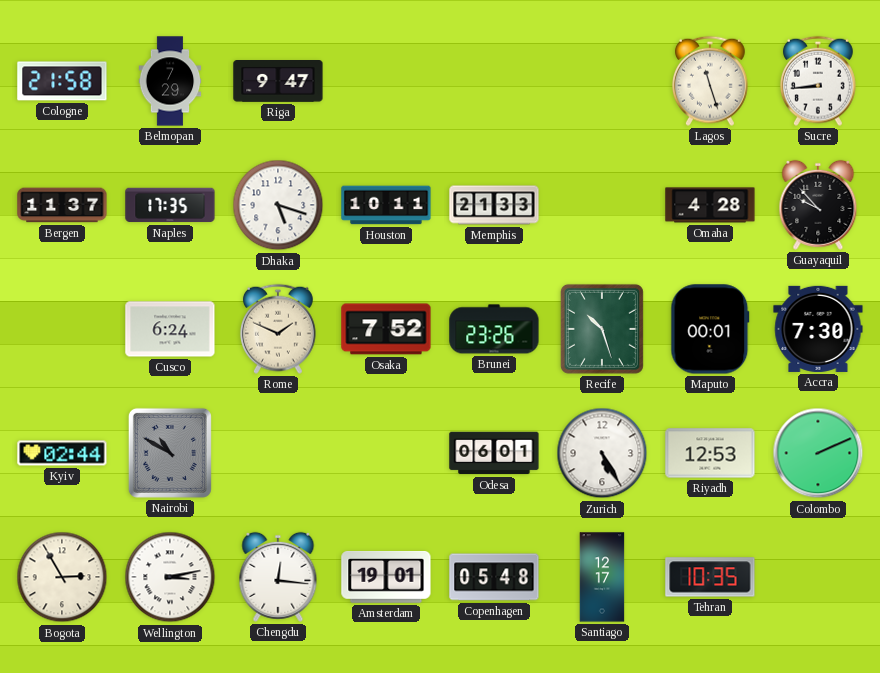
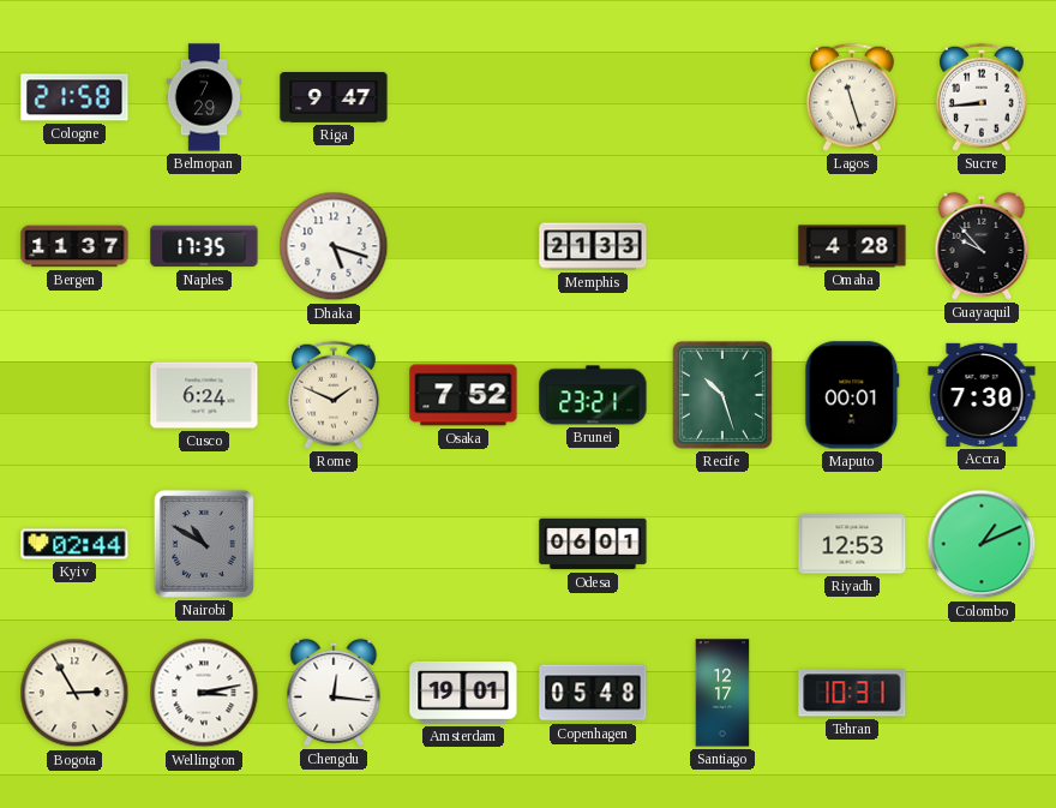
Houston: 10:11 -> none
Brunei: 23:26 -> 23:21
Zurich: 5:25 -> none
Colombo: 2:11 -> 1:11
Tehran: 10:35 -> 10:31
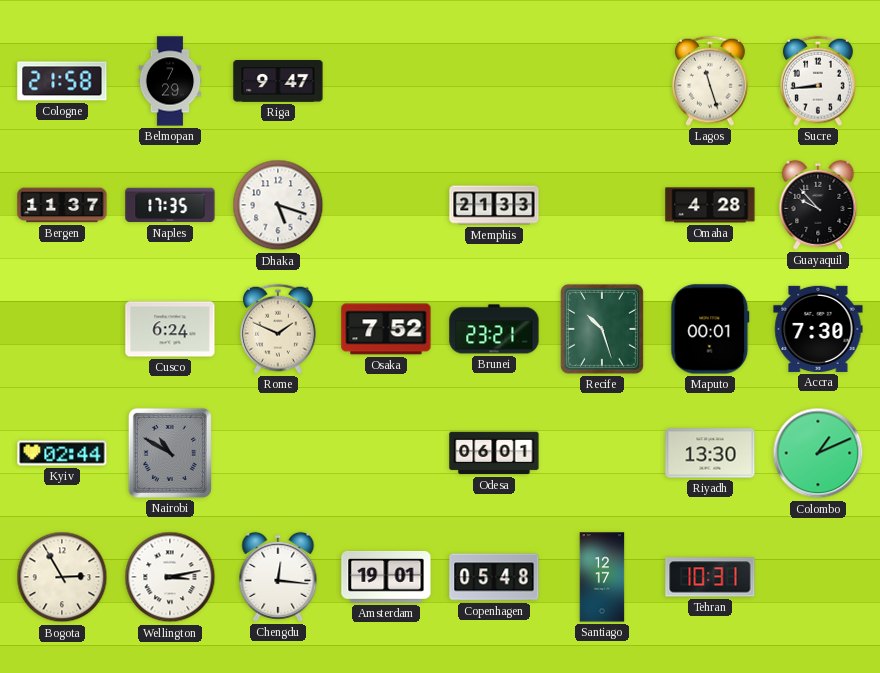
Riyadh: 12:53 -> 13:30
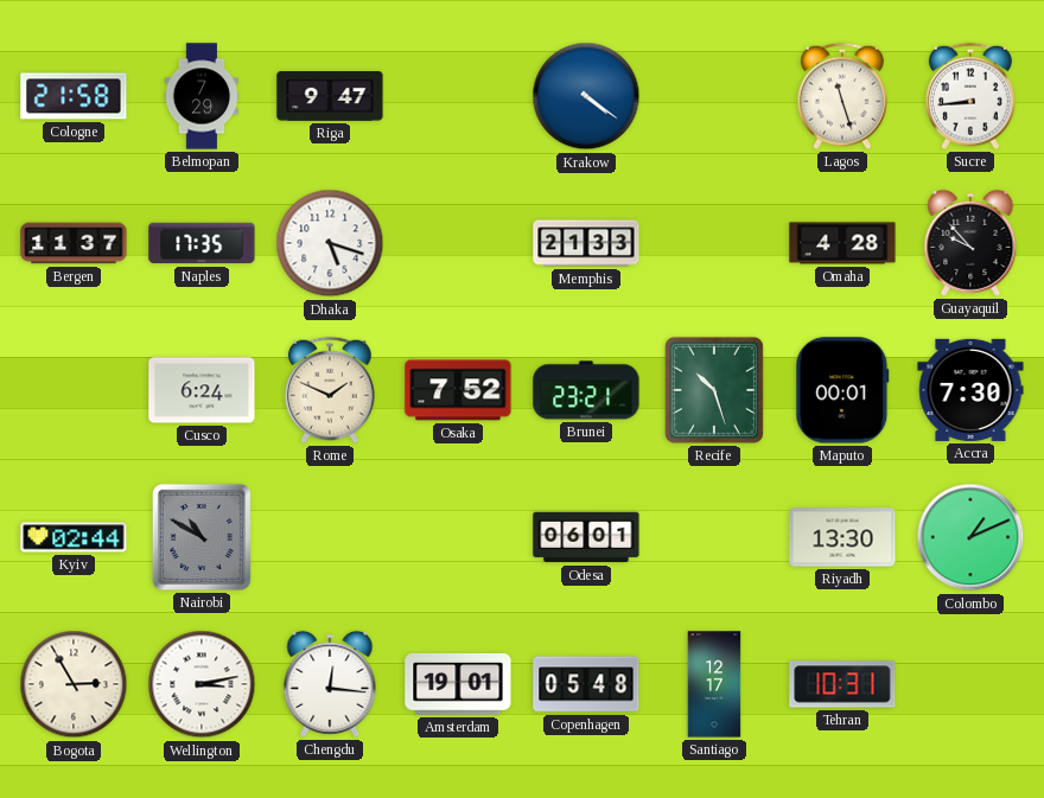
Krakow: none -> 4:21
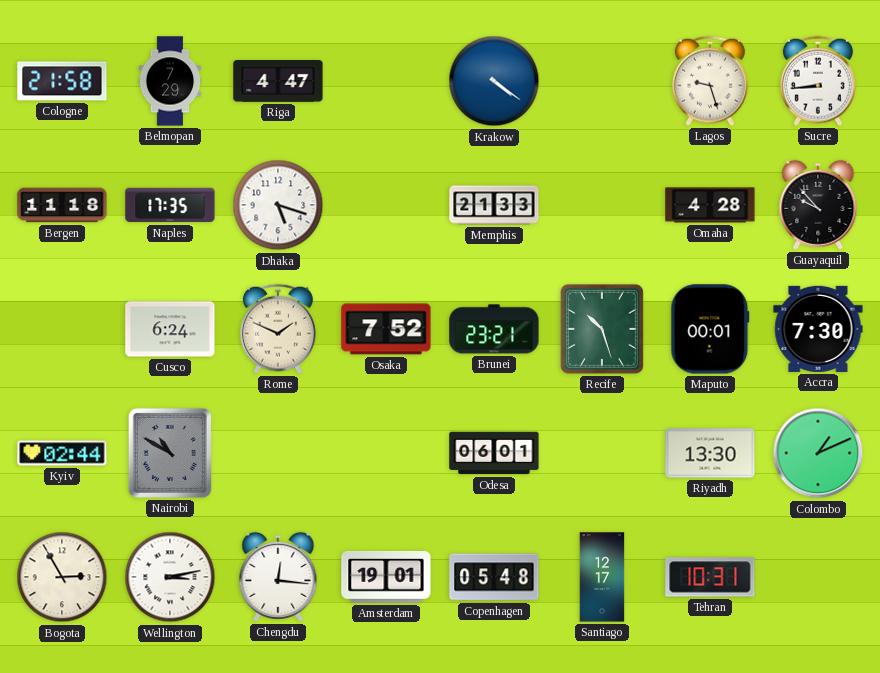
Riga: 9:47 -> 4:47
Lagos: 11:27 -> 9:27
Bergen: 11:37 -> 11:18
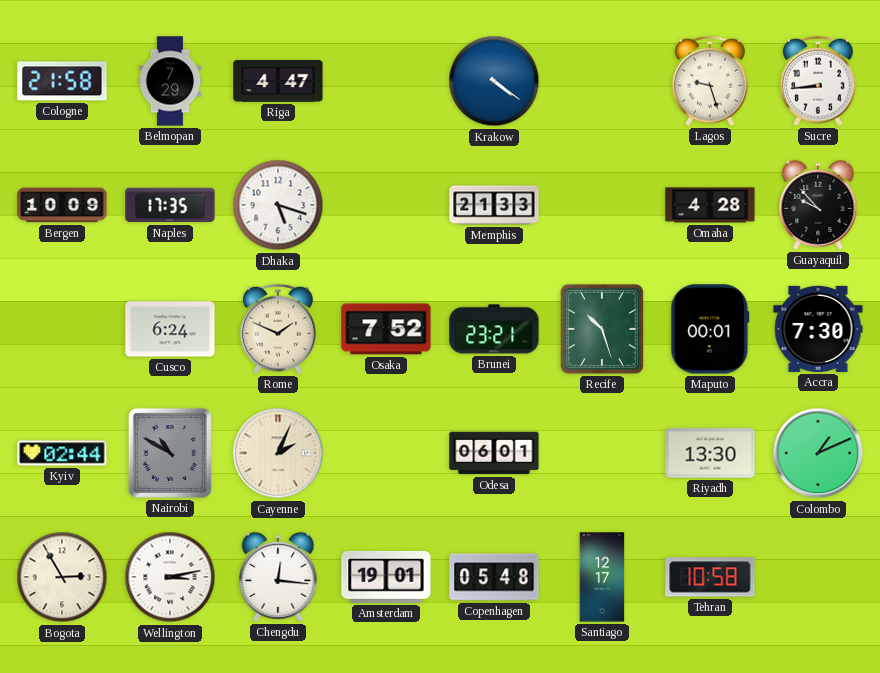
Bergen: 11:18 -> 10:09
Cayenne: none -> 2:04
Tehran: 10:31 -> 10:58
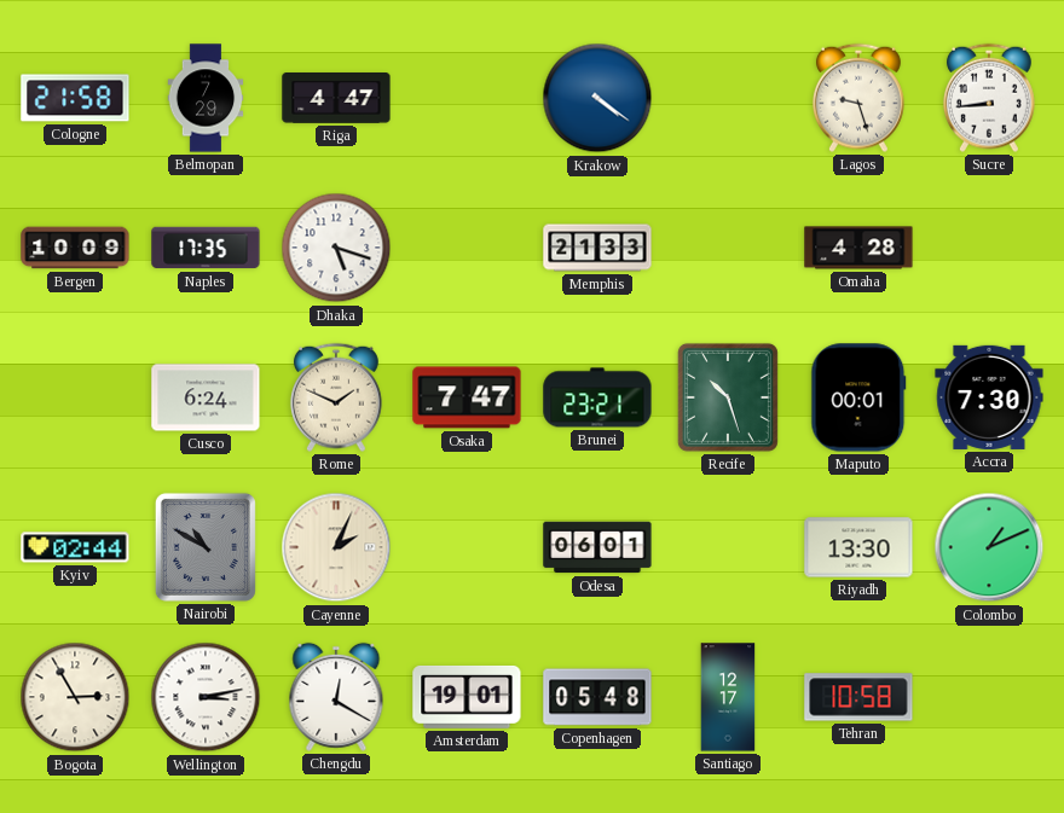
Guayaquil: 9:53 -> none
Osaka: 7:52 -> 7:47
Chengdu: 12:16 -> 12:20
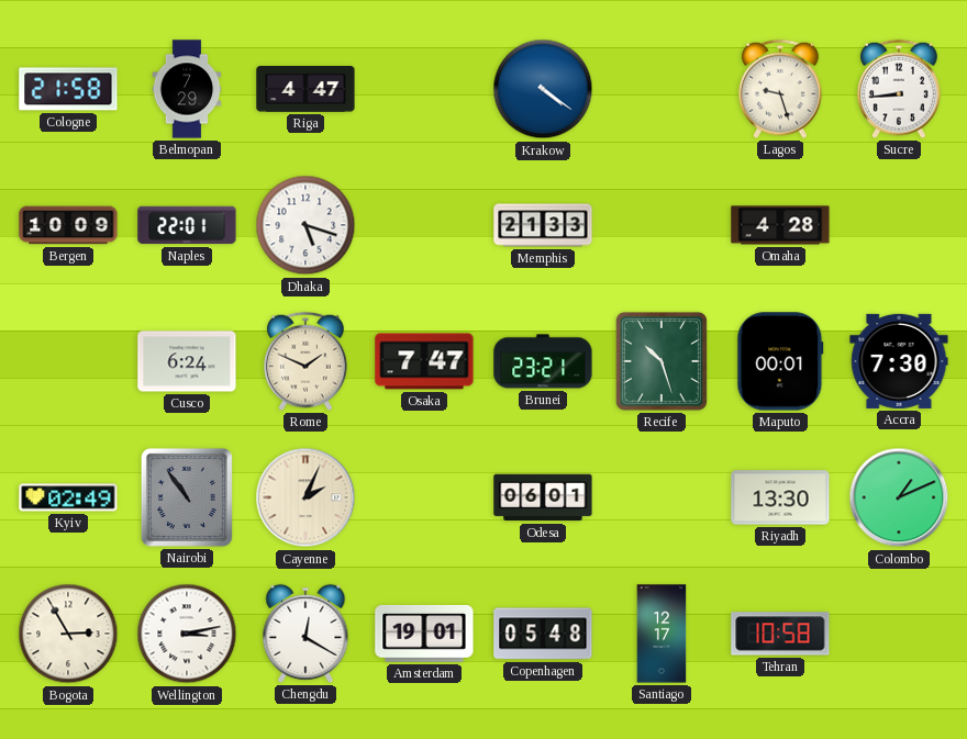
Naples: 17:35 -> 22:01
Kyiv: 02:44 -> 02:49
Nairobi: 10:50 -> 10:54
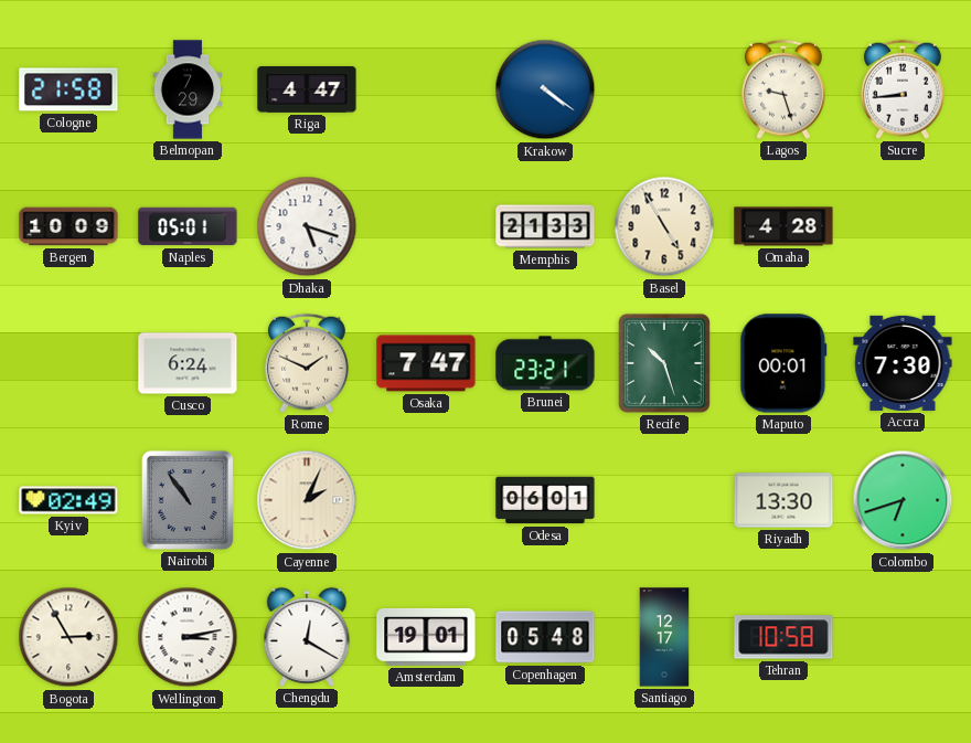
Naples: 22:01 -> 05:01
Basel: none -> 4:55
Colombo: 1:11 -> 6:42
